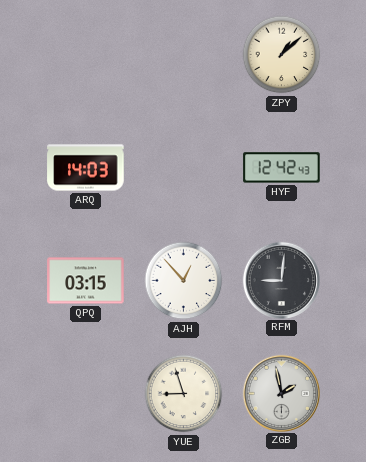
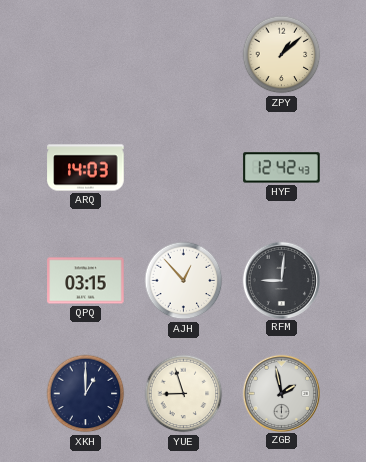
XKH: none -> 1:00
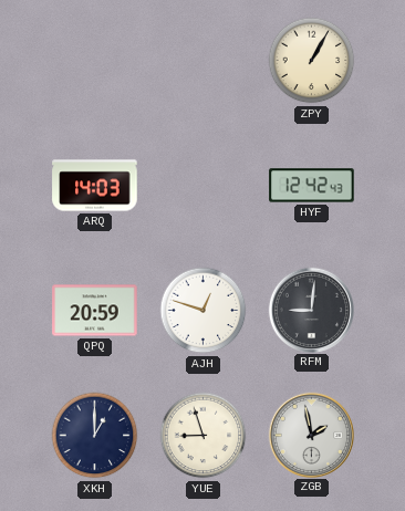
ZPY: 1:08 -> 1:05
QPQ: 03:15 -> 20:59
AJH: 12:53 -> 12:48
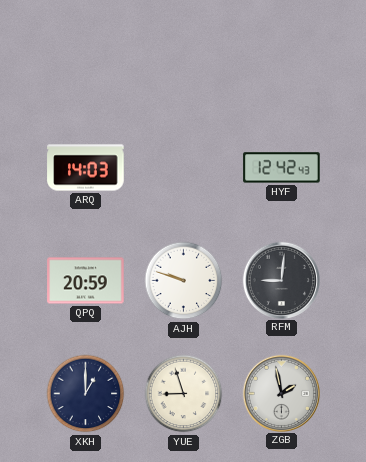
ZPY: 1:05 -> none
AJH: 12:48 -> 9:48
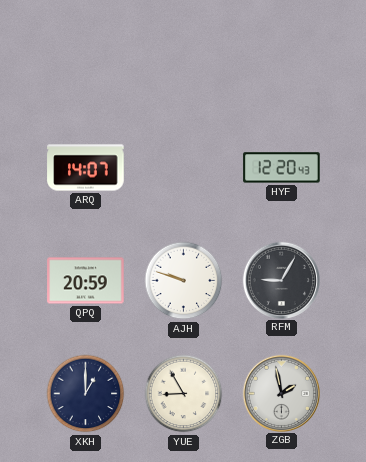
ARQ: 14:03 -> 14:07
HYF: 12:42 -> 12:20
RFM: 9:01 -> 9:05
YUE: 8:57 -> 8:55
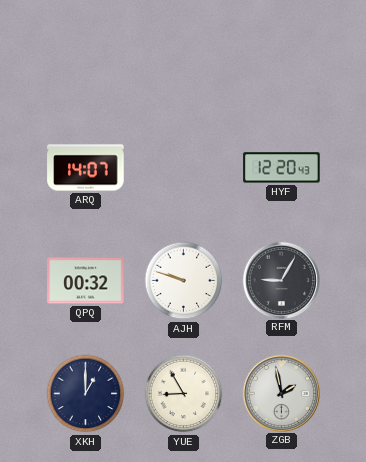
QPQ: 20:59 -> 00:32
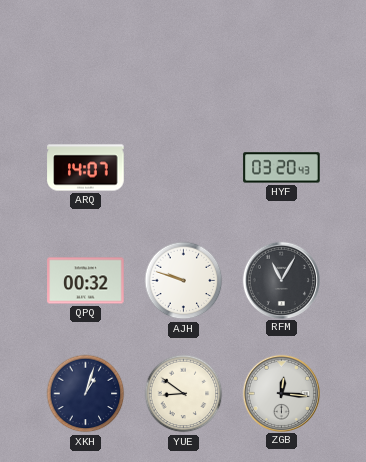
HYF: 12:20 -> 03:20
RFM: 9:05 -> 11:05
XKH: 1:00 -> 1:03
YUE: 8:55 -> 8:51
ZGB: 1:58 -> 12:16
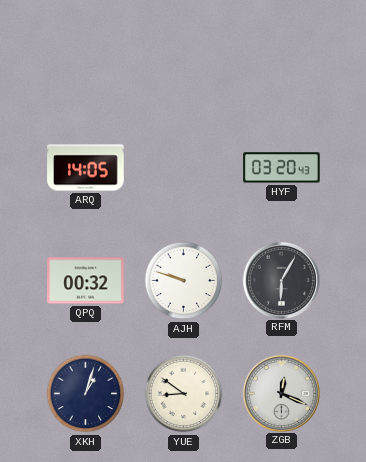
ARQ: 14:07 -> 14:05
RFM: 11:05 -> 6:05
ZGB: 12:16 -> 12:19
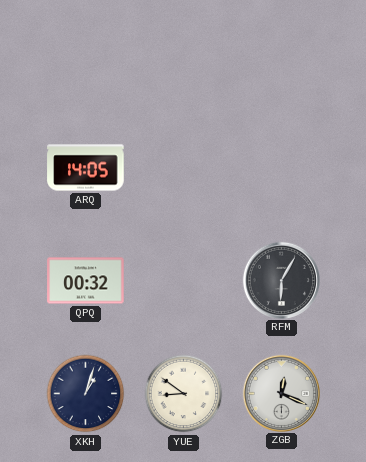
HYF: 03:20 -> none
AJH: 9:48 -> none
